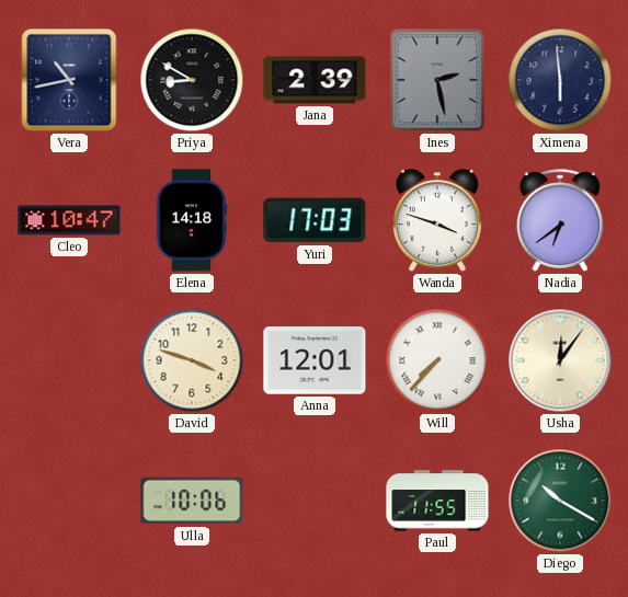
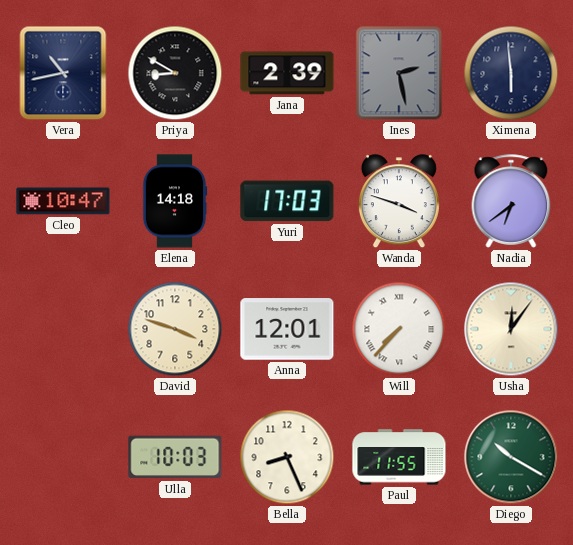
Ulla: 10:06 -> 10:03
Bella: none -> 8:26
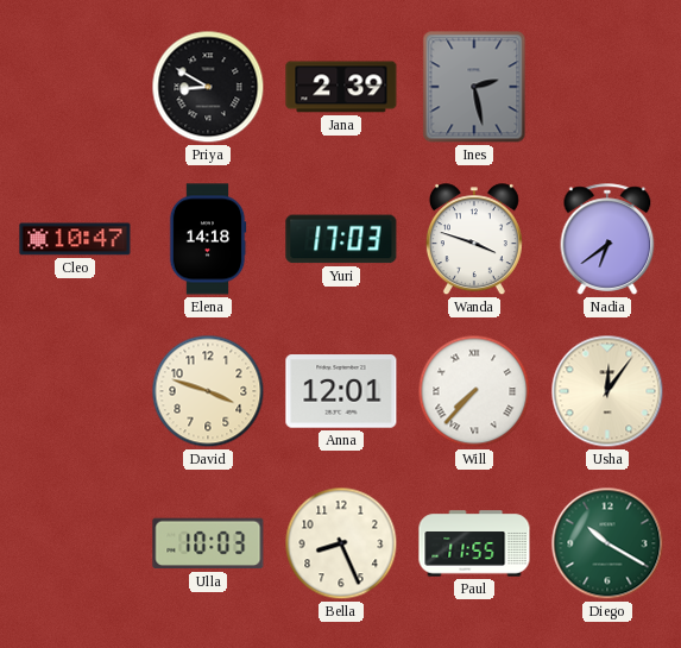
Vera: 10:43 -> none
Ximena: 5:59 -> none
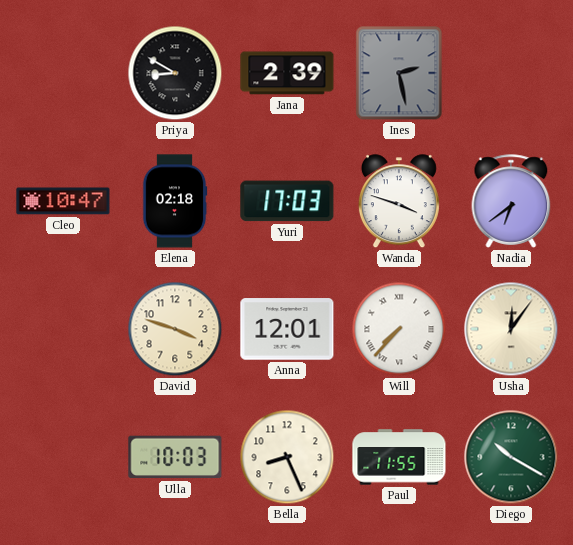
Elena: 14:18 -> 02:18
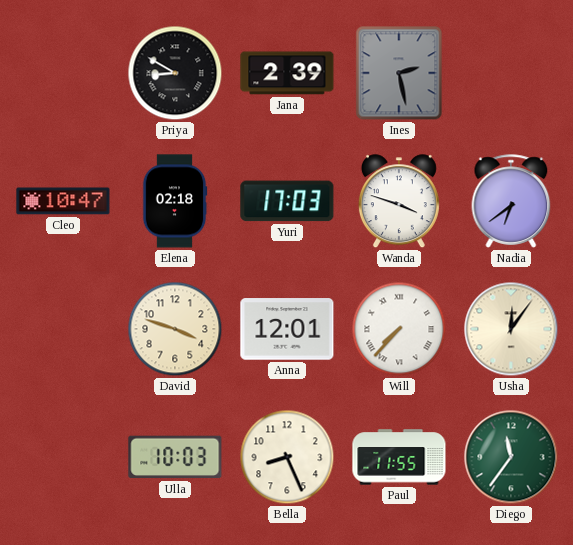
Diego: 10:20 -> 11:36
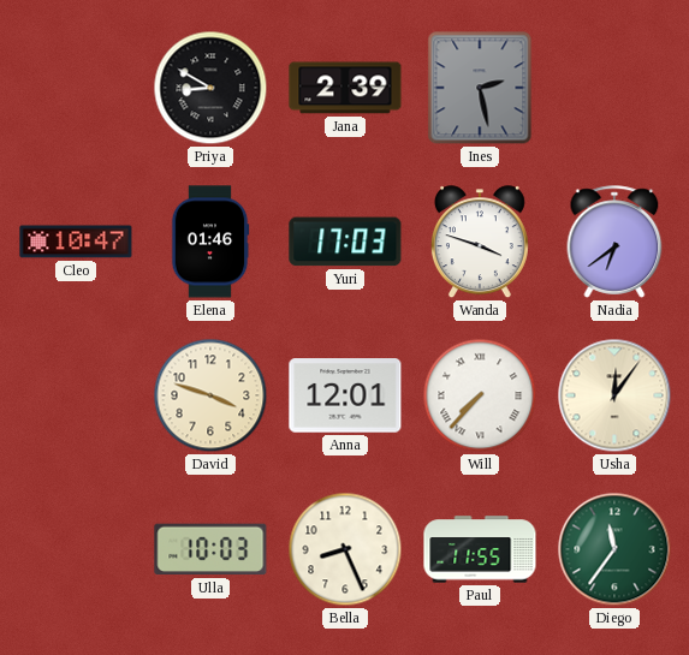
Elena: 02:18 -> 01:46
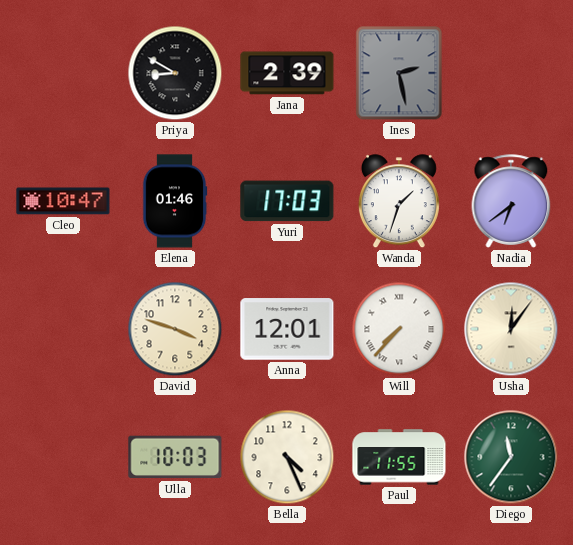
Wanda: 3:48 -> 1:33
Bella: 8:26 -> 4:26
